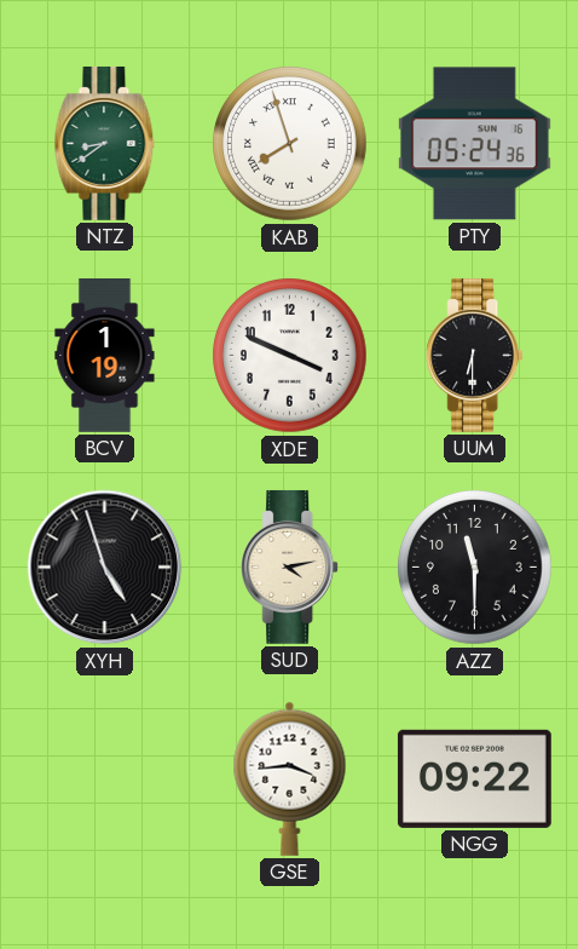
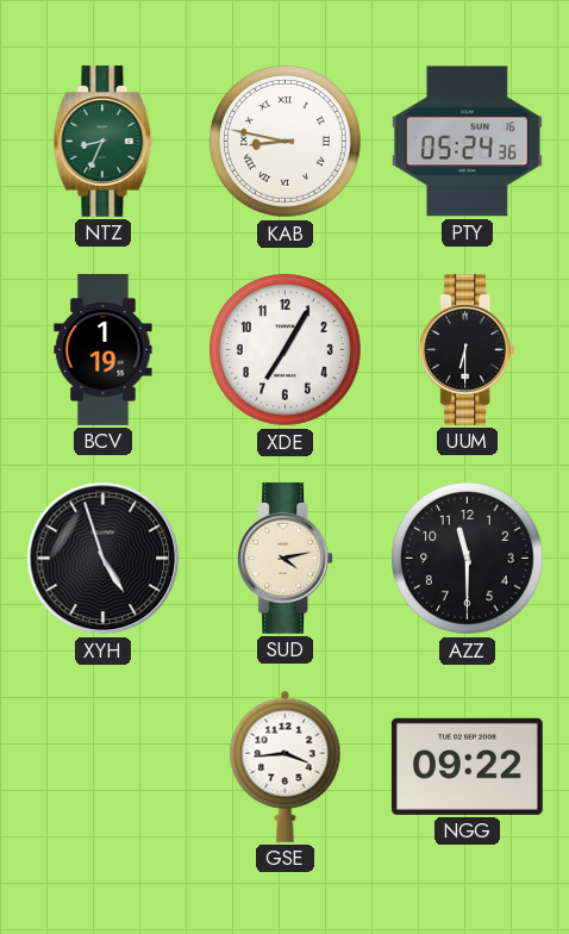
NTZ: 8:39 -> 8:34
KAB: 7:57 -> 8:47
XDE: 3:49 -> 7:05
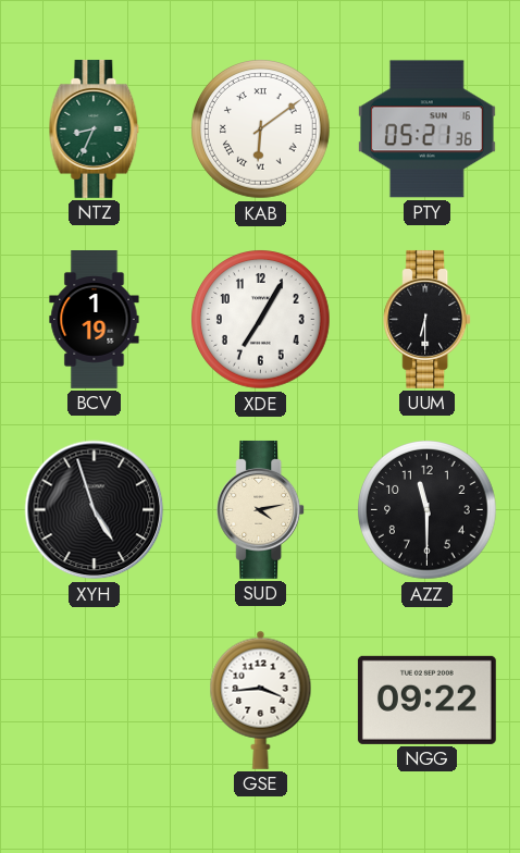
KAB: 8:47 -> 6:09
PTY: 05:24 -> 05:21
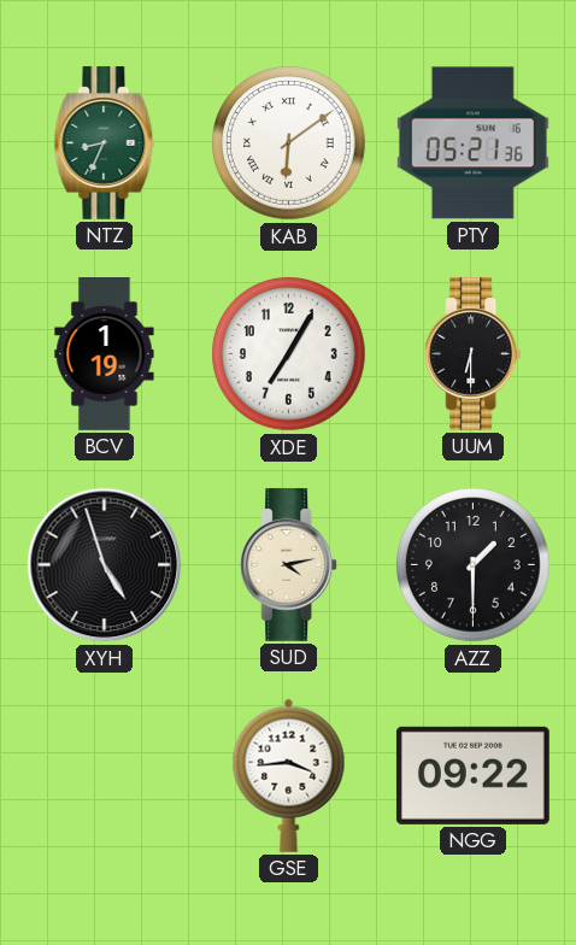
AZZ: 11:30 -> 1:30
